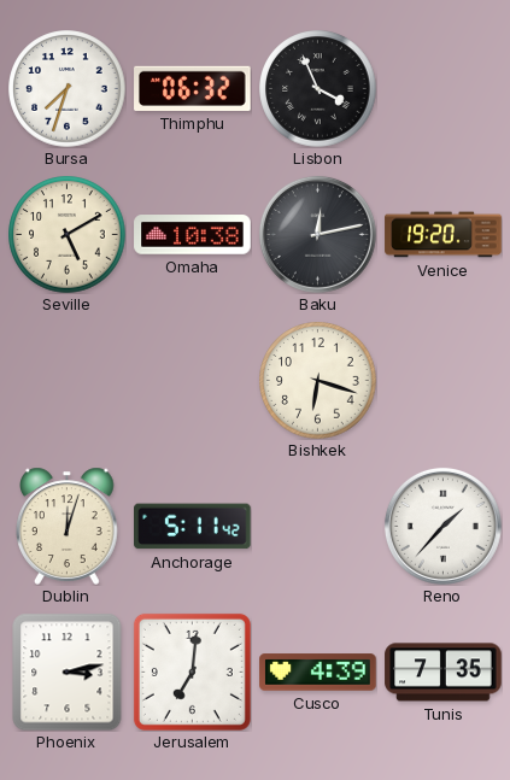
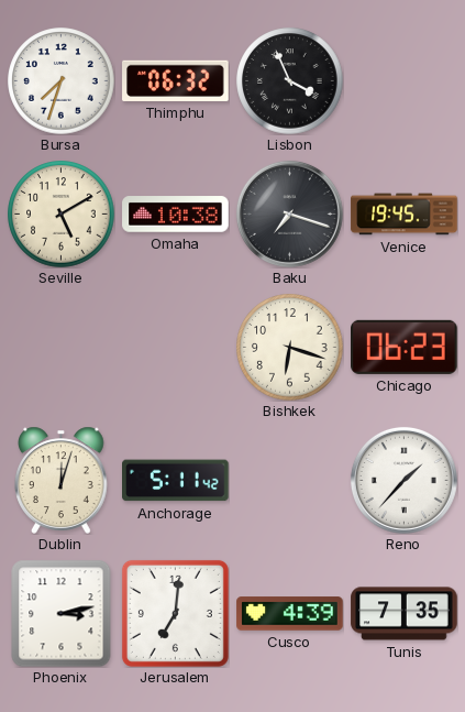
Baku: 12:13 -> 7:18
Venice: 19:20 -> 19:45
Chicago: none -> 06:23
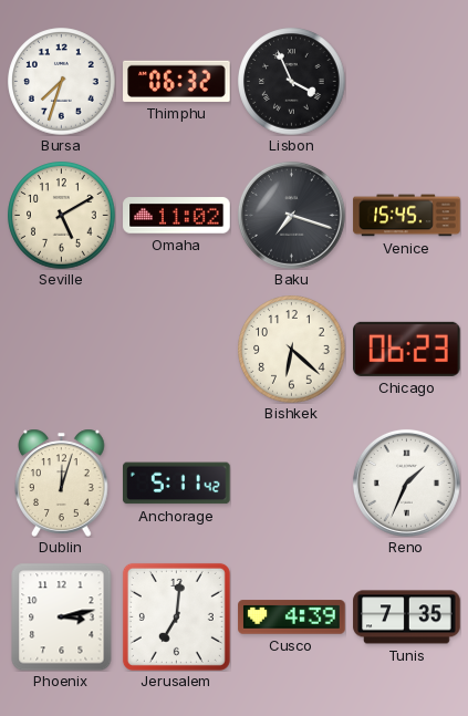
Omaha: 10:38 -> 11:02
Venice: 19:45 -> 15:45
Bishkek: 6:18 -> 6:22
Reno: 1:37 -> 1:34
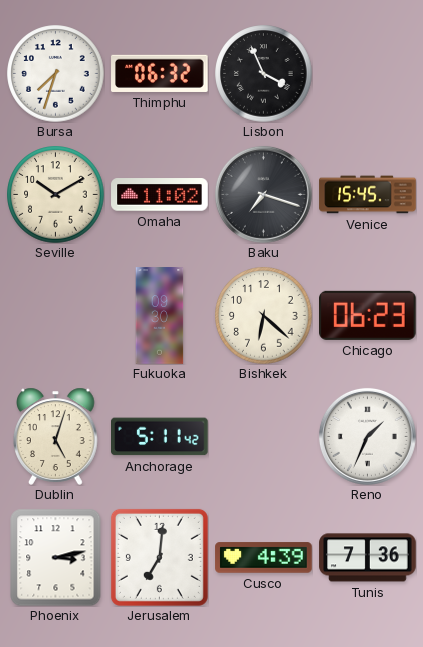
Seville: 5:10 -> 10:10
Fukuoka: none -> 09:30
Dublin: 12:03 -> 5:03
Tunis: 7:35 -> 7:36
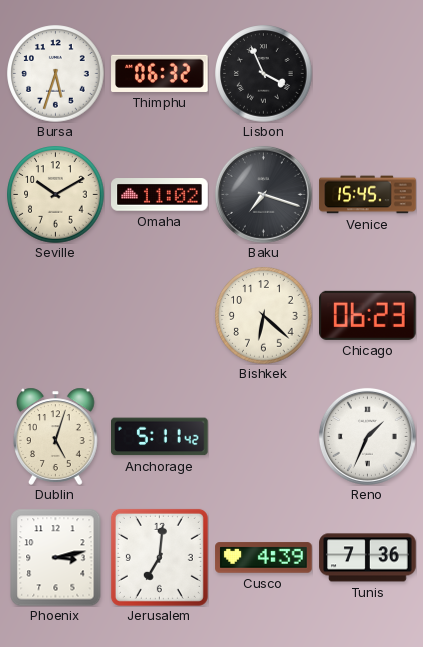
Bursa: 7:33 -> 5:33
Fukuoka: 09:30 -> none
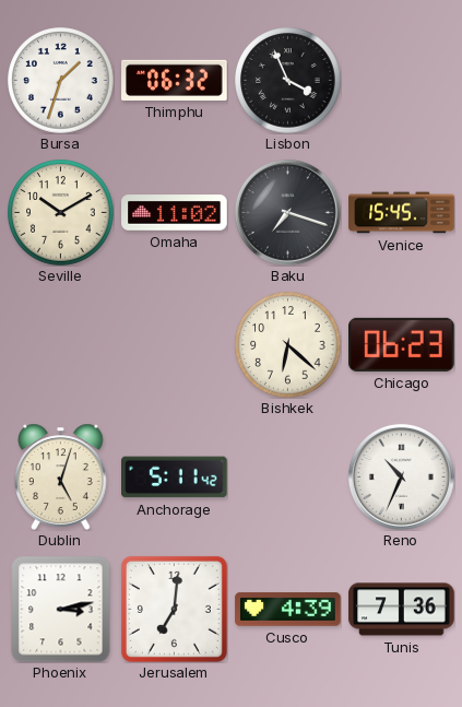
Bursa: 5:33 -> 1:33
Reno: 1:34 -> 10:34
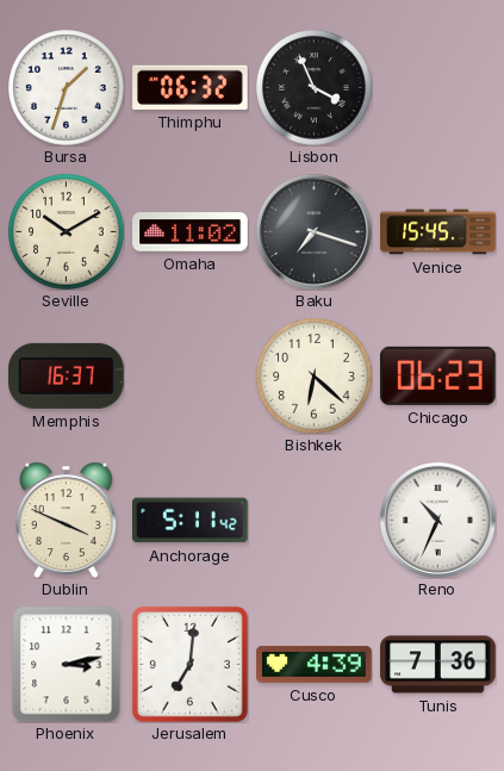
Memphis: none -> 16:37
Dublin: 5:03 -> 3:49
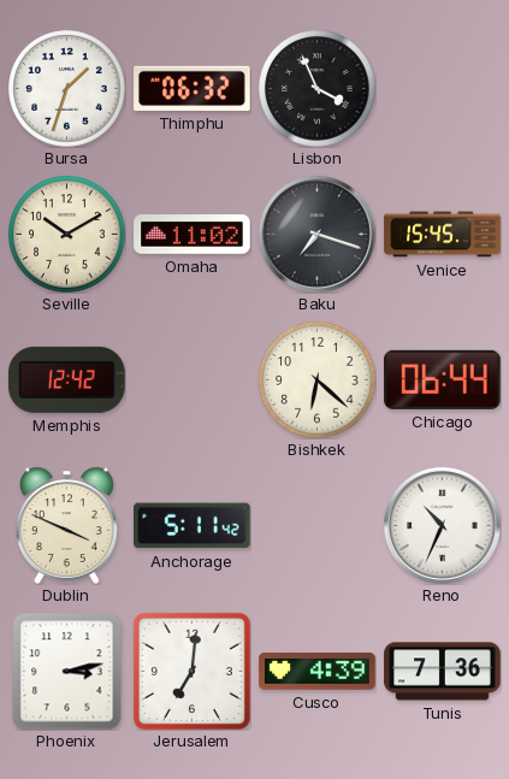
Memphis: 16:37 -> 12:42
Chicago: 06:23 -> 06:44
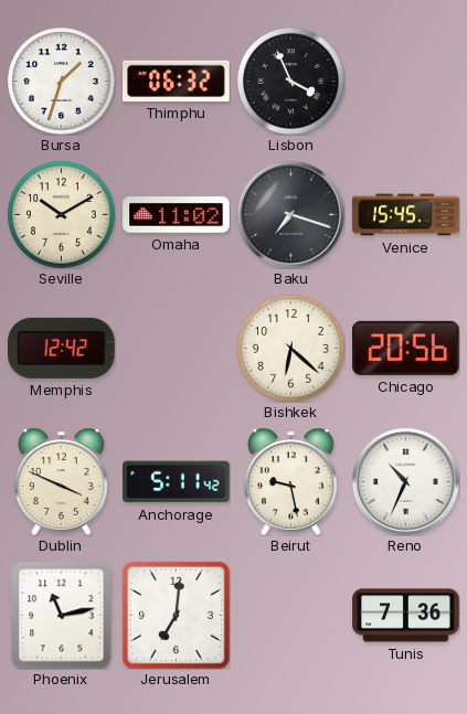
Chicago: 06:44 -> 20:56
Beirut: none -> 9:28
Phoenix: 3:13 -> 11:13
Cusco: 4:39 -> none
